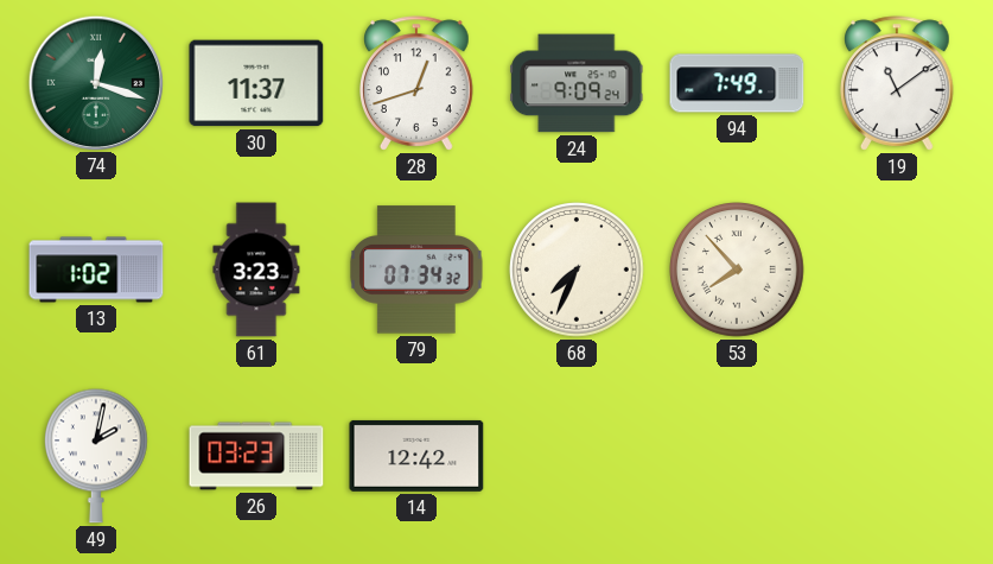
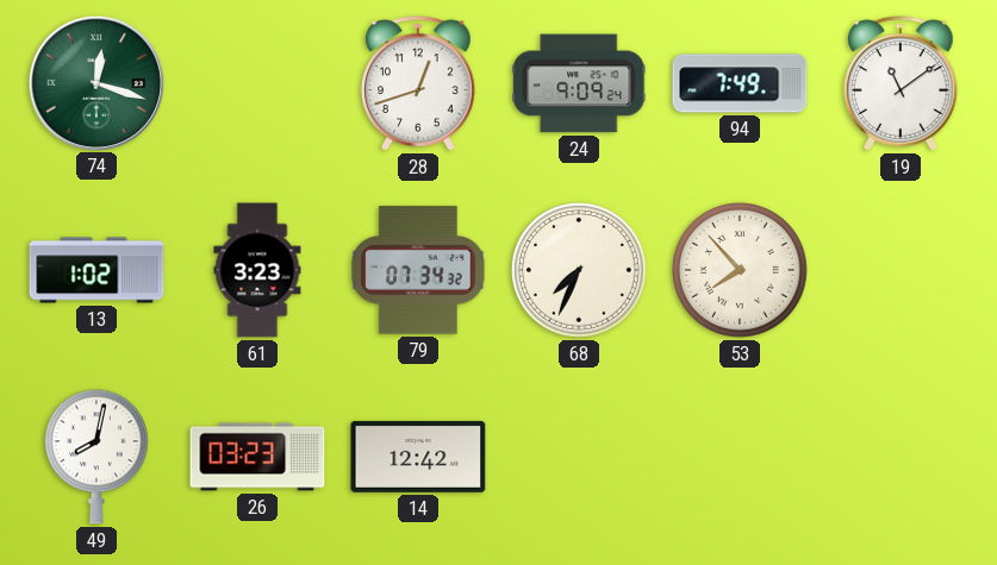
30: 11:37 -> none
49: 2:02 -> 8:02
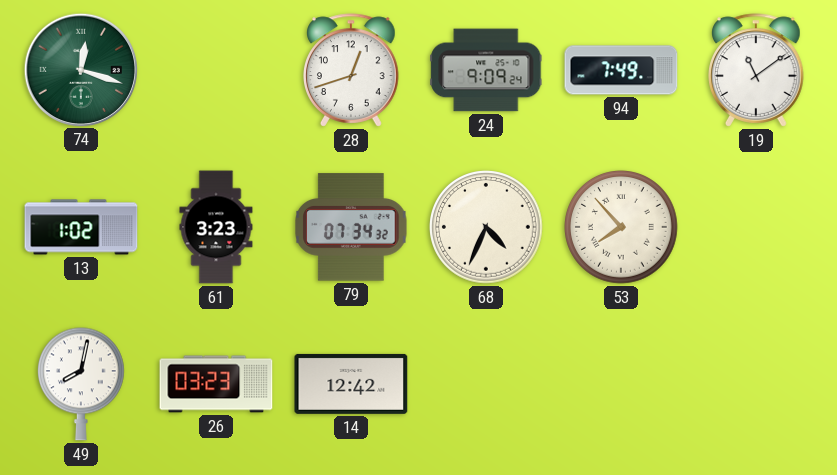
68: 7:34 -> 4:34
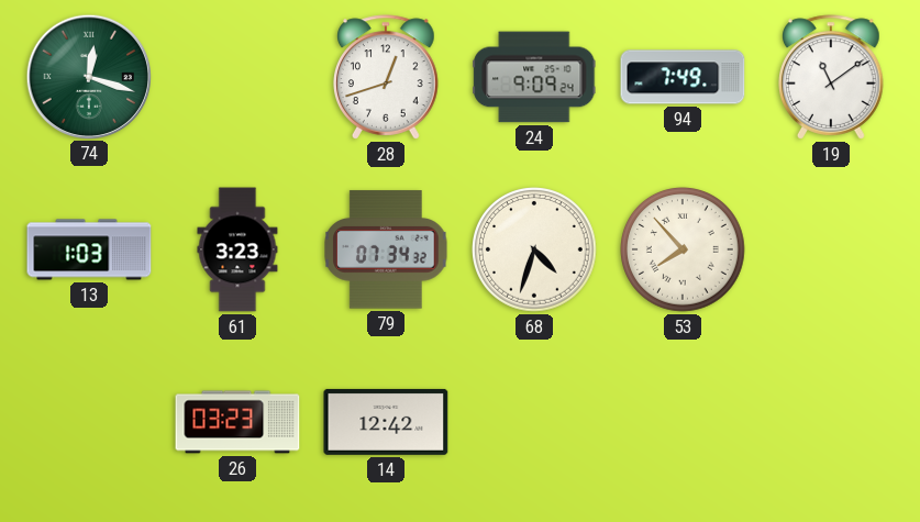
13: 1:02 -> 1:03
68: 4:34 -> 4:33
49: 8:02 -> none
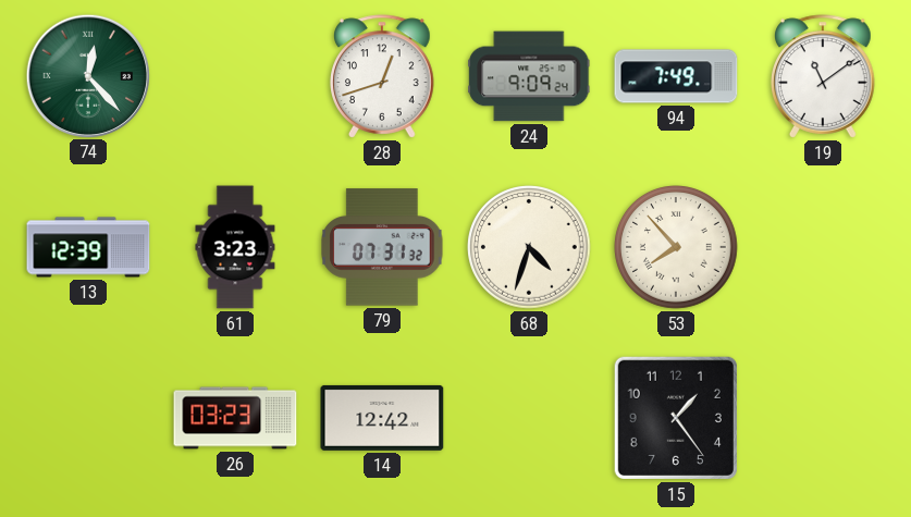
74: 12:18 -> 12:23
13: 1:03 -> 12:39
79: 07:34 -> 07:31
15: none -> 1:24
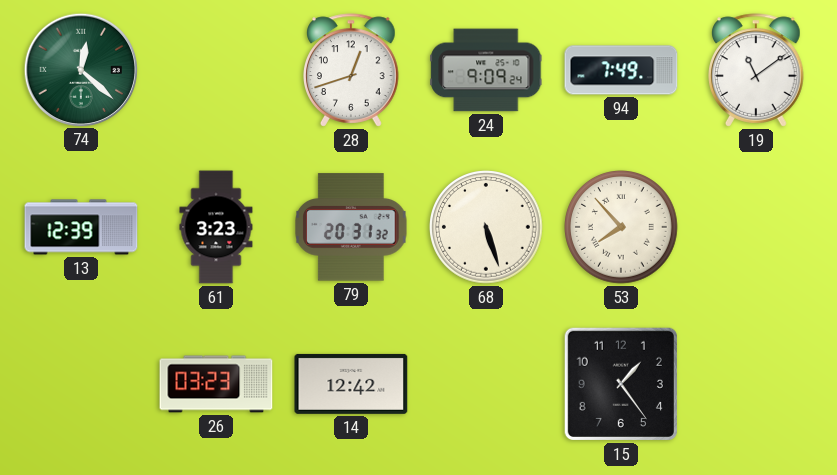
74: 12:23 -> 12:22
79: 07:31 -> 20:31
68: 4:33 -> 5:27
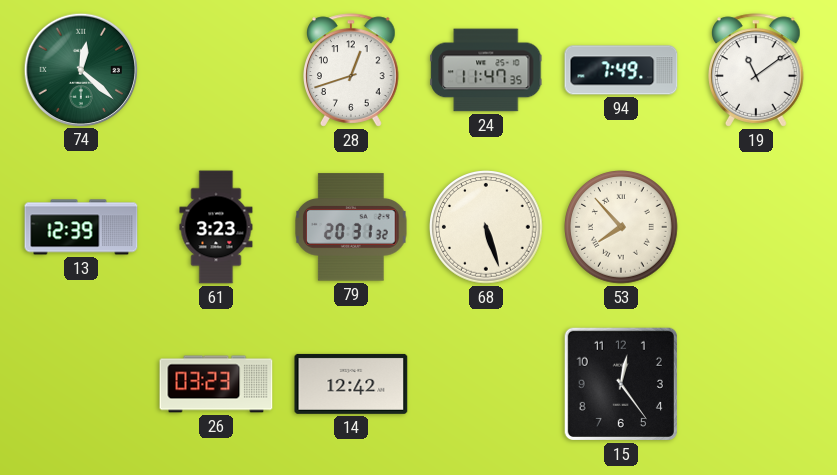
24: 9:09 -> 11:47
15: 1:24 -> 12:24
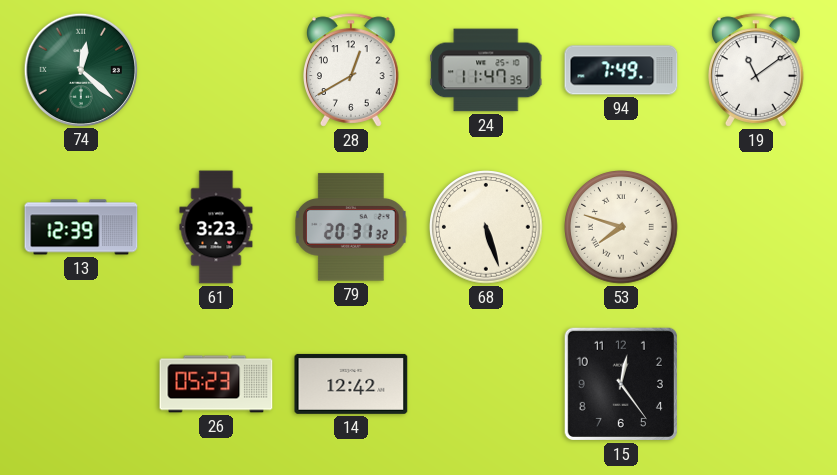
28: 12:42 -> 12:40
53: 7:53 -> 7:48
26: 03:23 -> 05:23
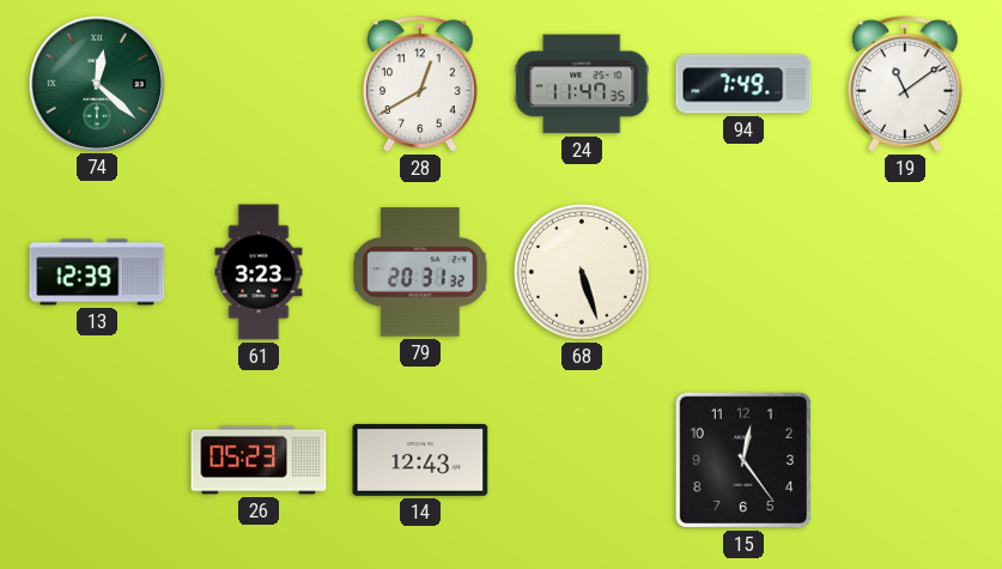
53: 7:48 -> none
14: 12:42 -> 12:43
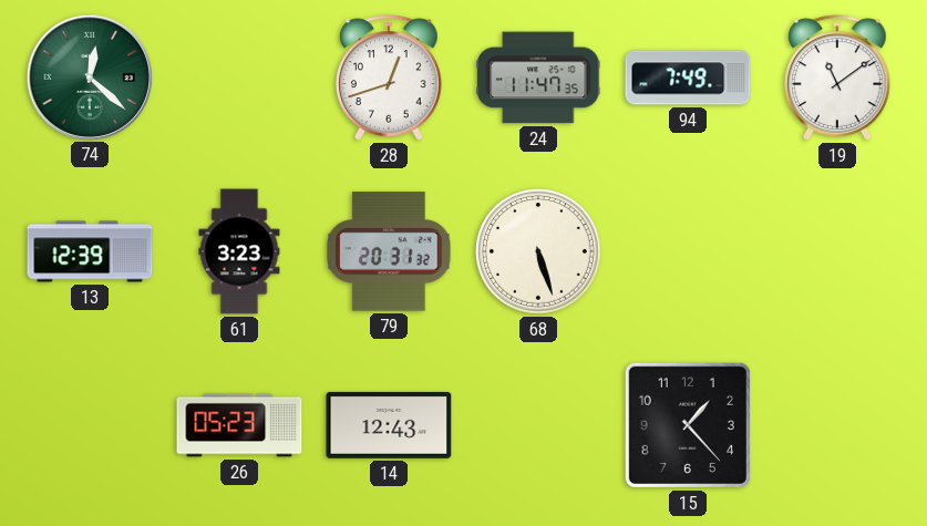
28: 12:40 -> 12:42
15: 12:24 -> 1:23
